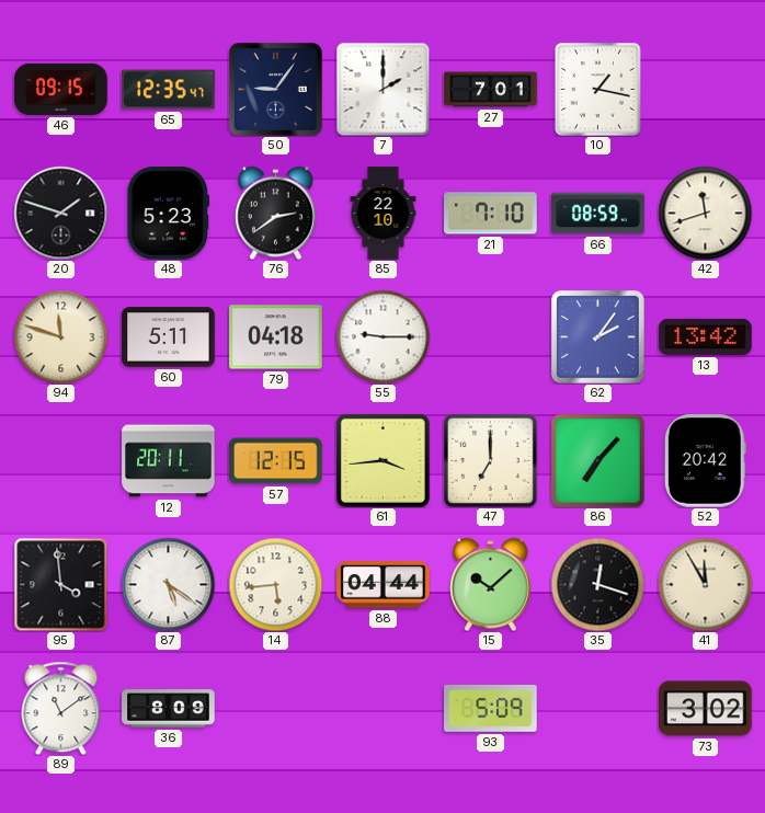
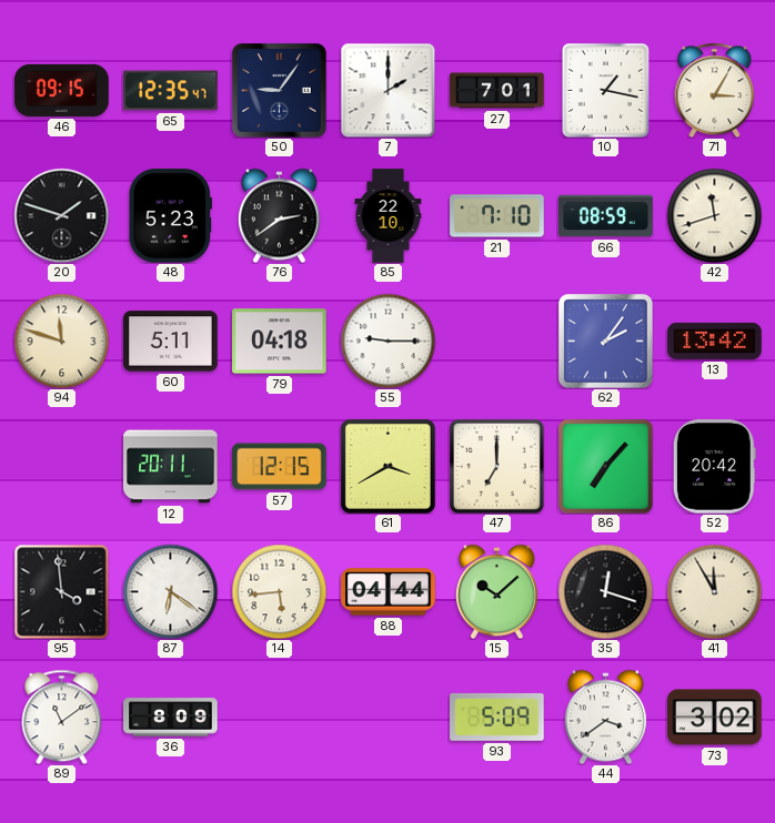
71: none -> 3:05
61: 3:44 -> 3:40
87: 5:21 -> 6:21
44: none -> 3:39
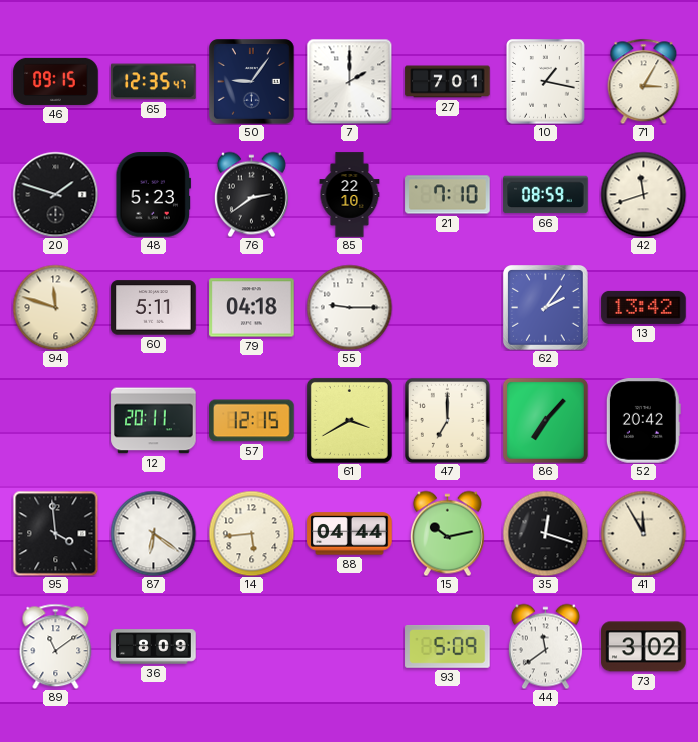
15: 10:08 -> 10:13
44: 3:39 -> 11:39
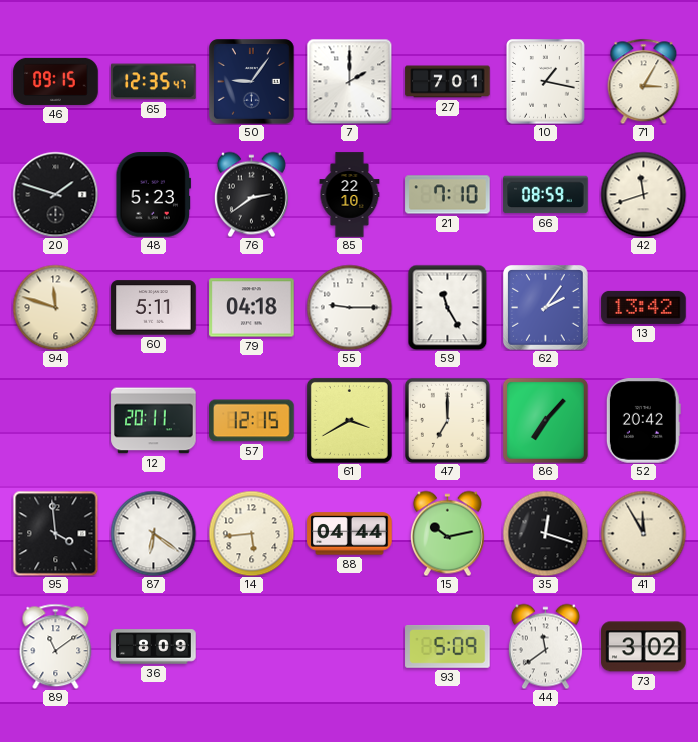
59: none -> 11:25
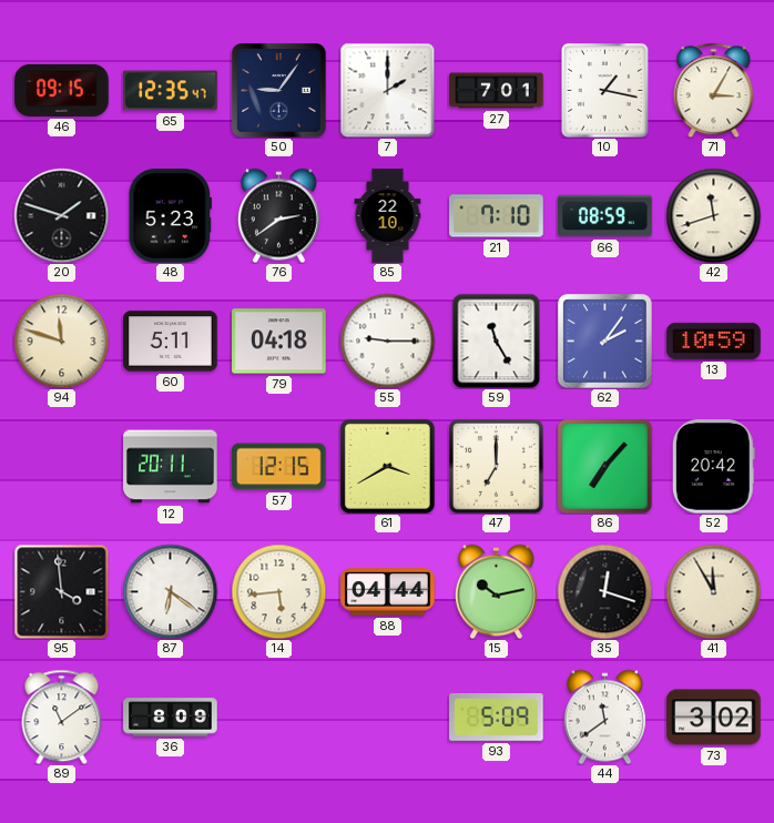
13: 13:42 -> 10:59
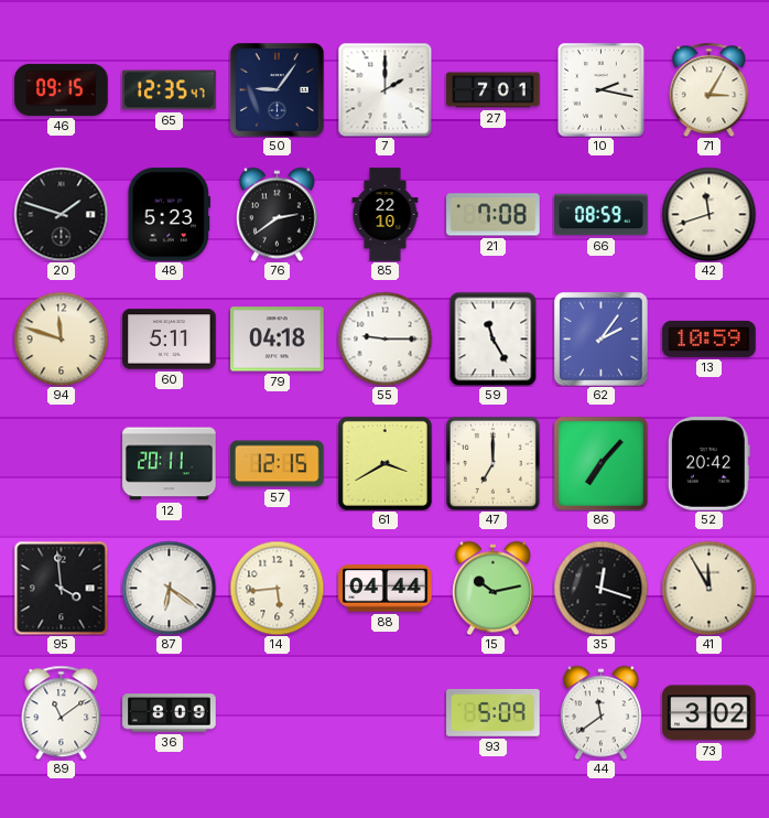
10: 1:17 -> 2:17
21: 7:10 -> 7:08
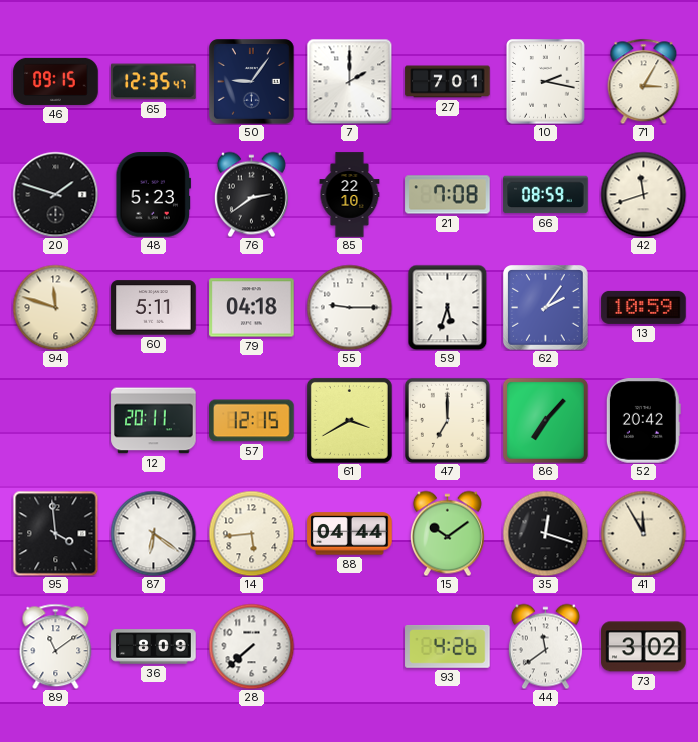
59: 11:25 -> 5:33
15: 10:13 -> 10:09
28: none -> 7:38
93: 5:09 -> 4:26
